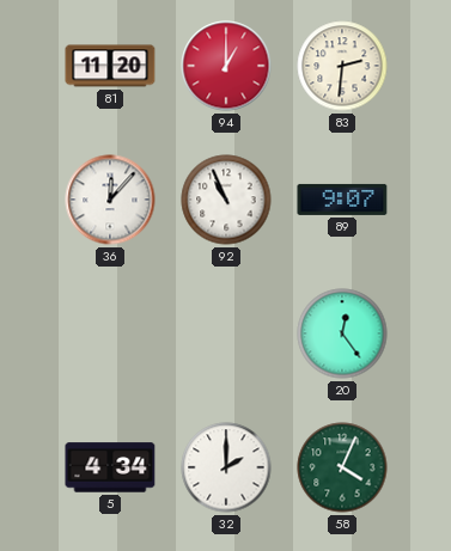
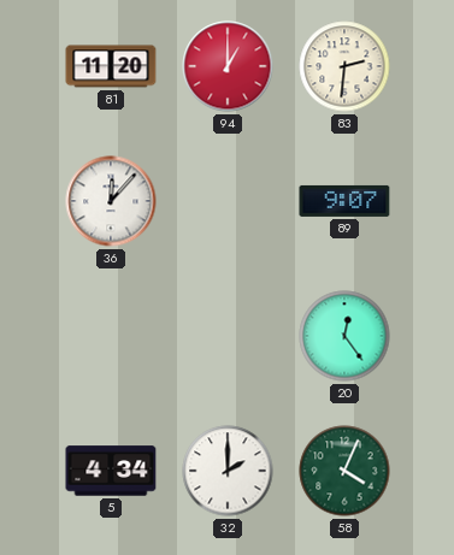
92: 10:56 -> none
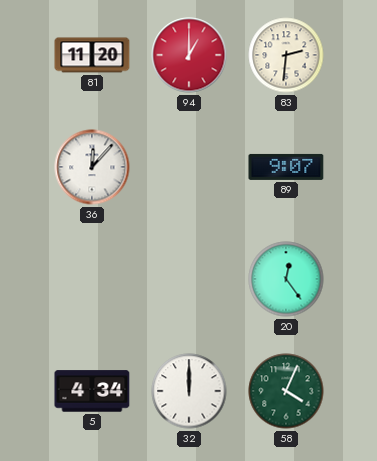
32: 2:00 -> 12:00
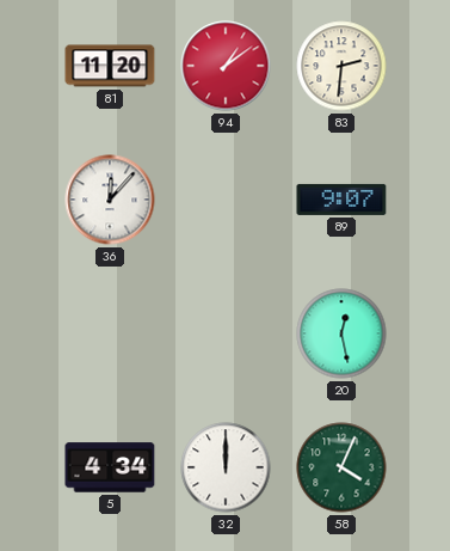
94: 1:00 -> 1:09
20: 12:24 -> 12:28
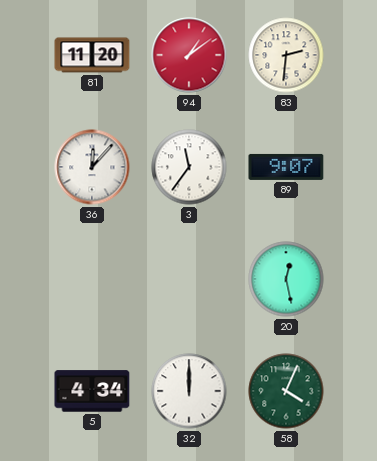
3: none -> 11:36
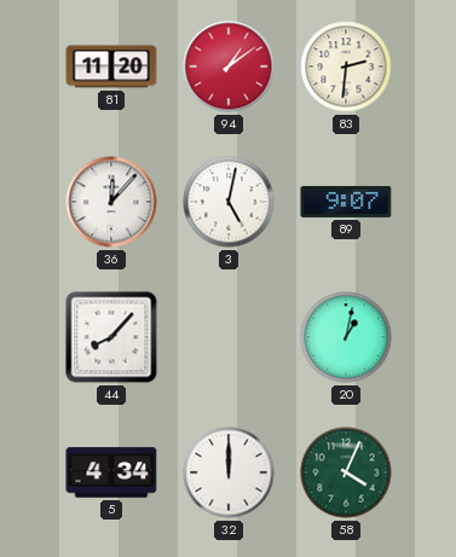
3: 11:36 -> 5:02
44: none -> 8:07
20: 12:28 -> 1:02
